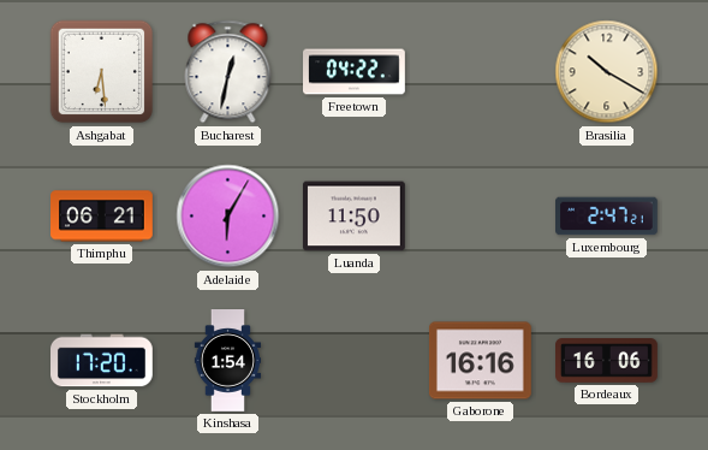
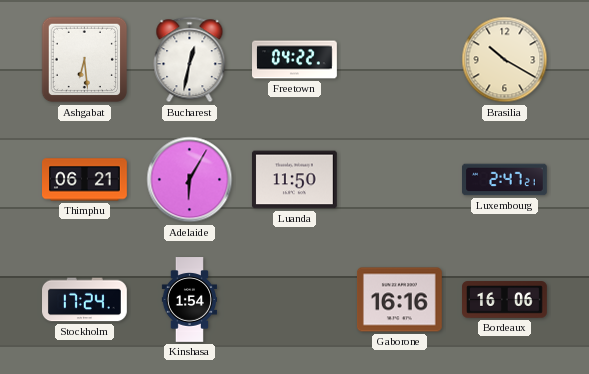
Stockholm: 17:20 -> 17:24
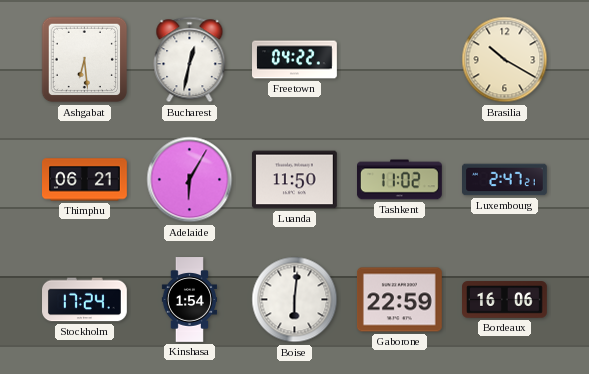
Tashkent: none -> 11:02
Boise: none -> 6:01
Gaborone: 16:16 -> 22:59
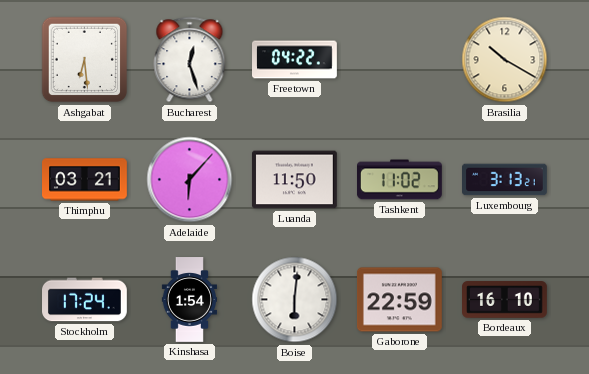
Bucharest: 12:32 -> 12:27
Thimphu: 06:21 -> 03:21
Adelaide: 6:05 -> 6:07
Luxembourg: 2:47 -> 3:13
Bordeaux: 16:06 -> 16:10
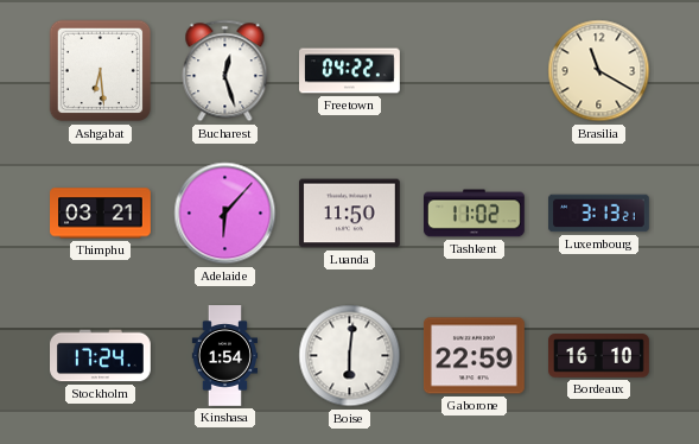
Brasilia: 10:20 -> 11:20
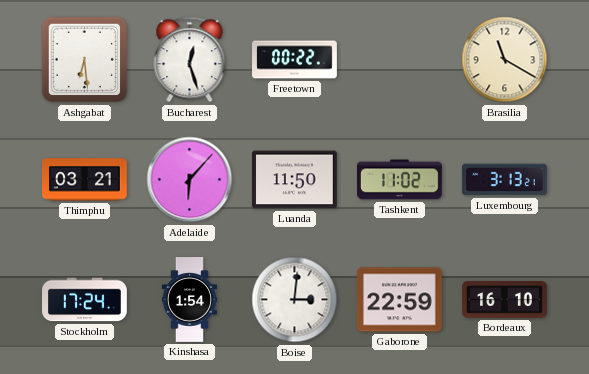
Freetown: 04:22 -> 00:22
Boise: 6:01 -> 3:01
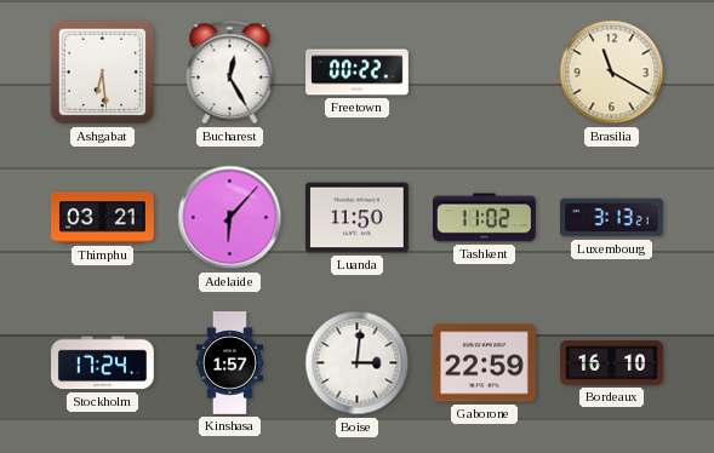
Bucharest: 12:27 -> 12:25
Kinshasa: 1:54 -> 1:57
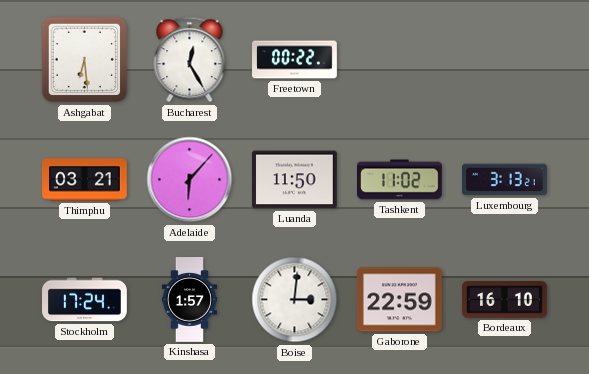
Brasilia: 11:20 -> none
